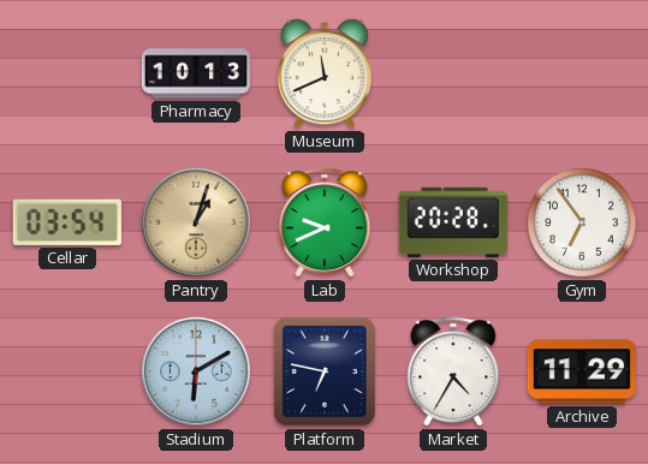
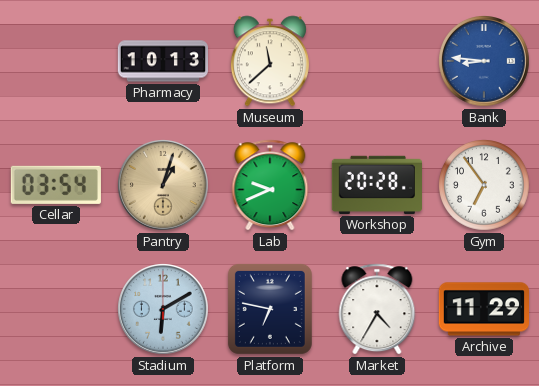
Museum: 11:41 -> 11:38
Bank: none -> 8:46
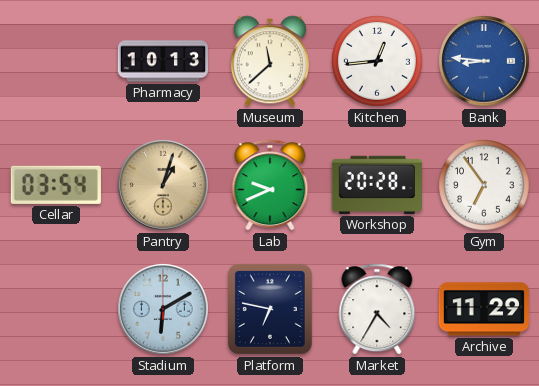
Kitchen: none -> 12:44
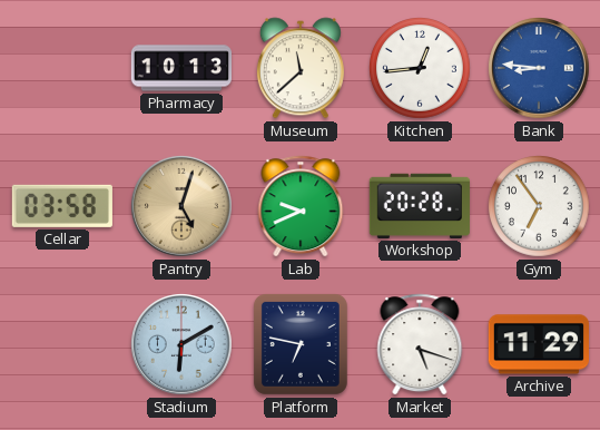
Cellar: 03:54 -> 03:58
Pantry: 1:03 -> 5:03
Market: 4:35 -> 5:18
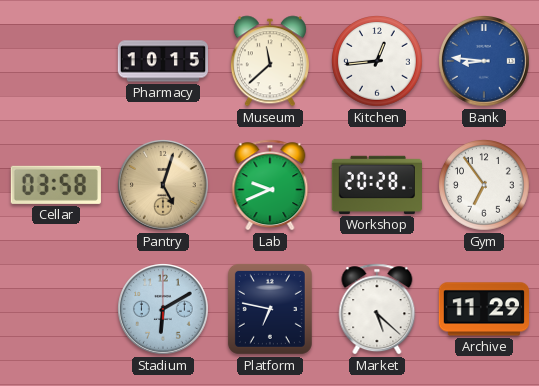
Pharmacy: 10:13 -> 10:15
Market: 5:18 -> 5:22
